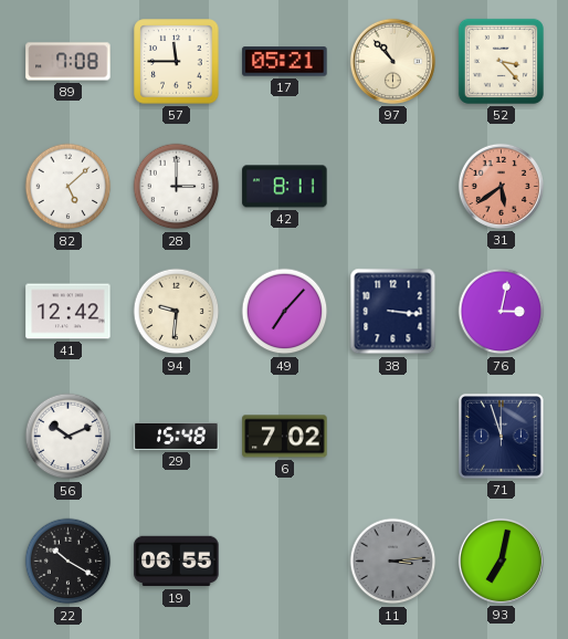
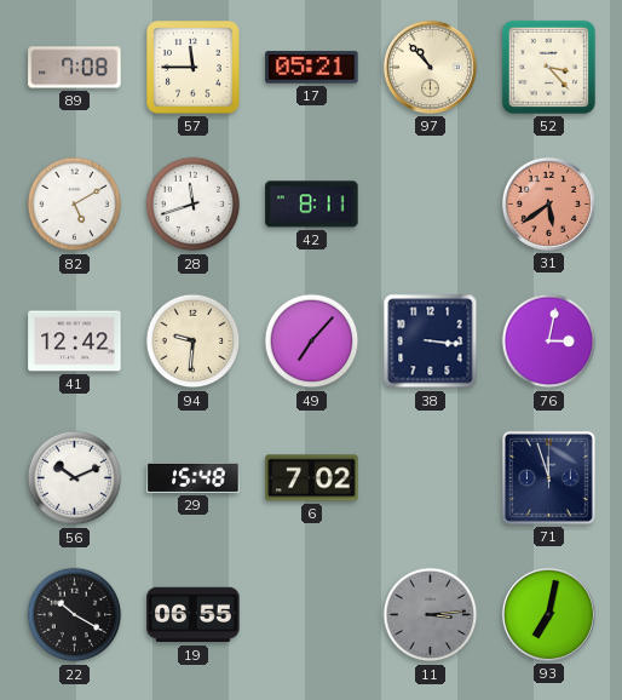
82: 5:08 -> 5:10
28: 3:00 -> 11:42
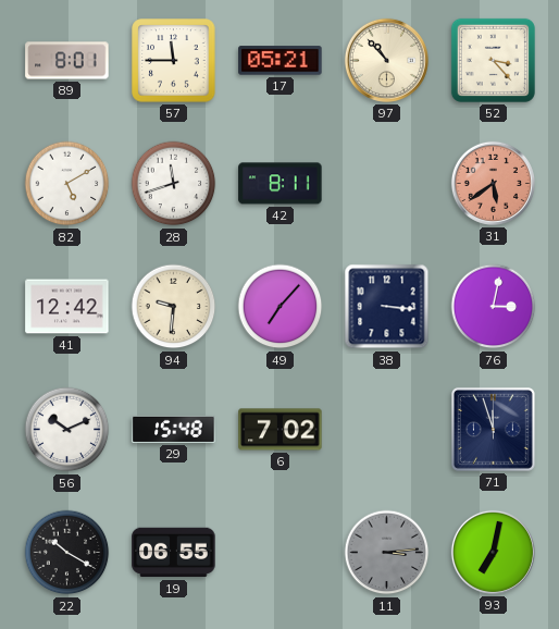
89: 7:08 -> 8:01
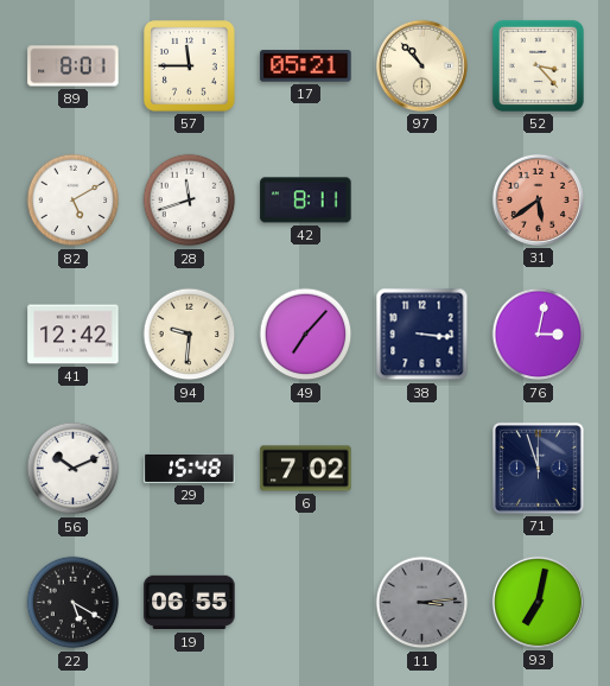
22: 10:20 -> 5:20
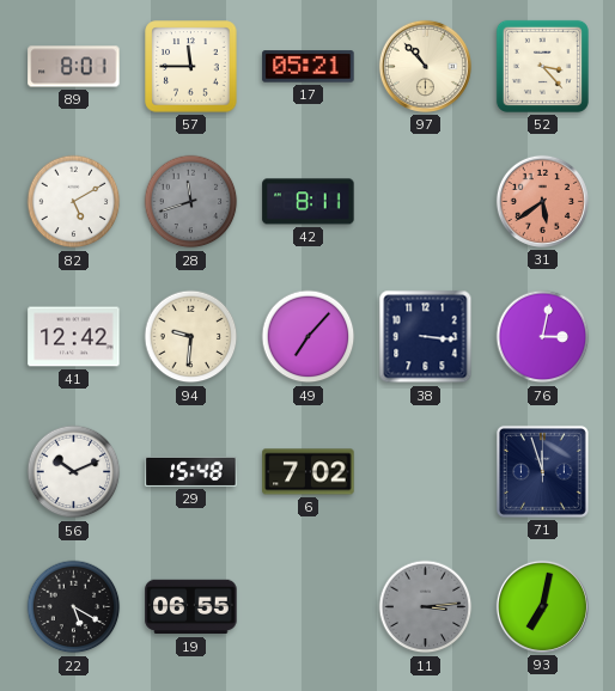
28 dial: white -> grey
